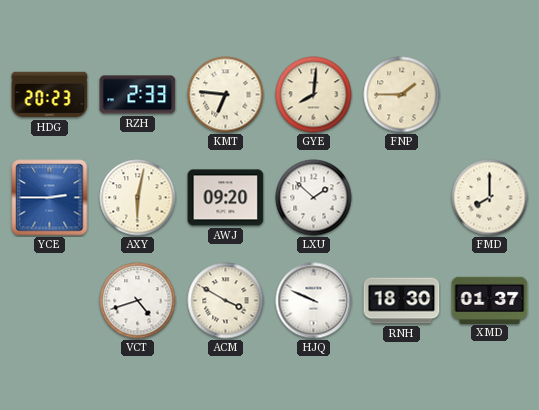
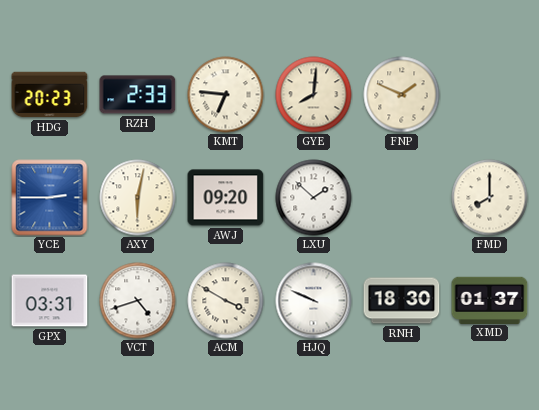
FNP: 1:45 -> 1:49
GPX: none -> 03:31
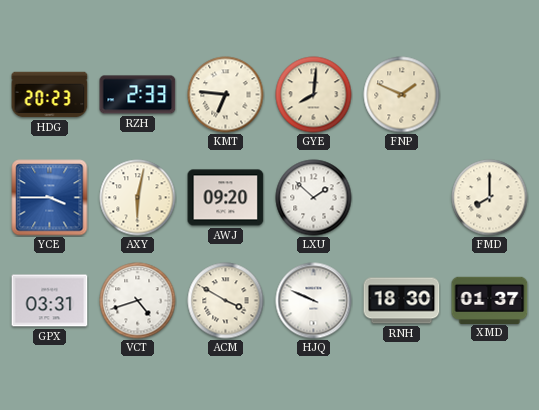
YCE: 2:45 -> 3:45
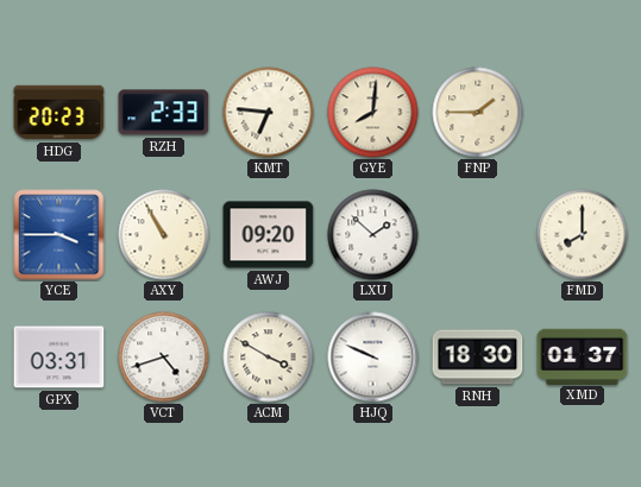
FNP: 1:49 -> 1:45
AXY: 6:02 -> 10:55
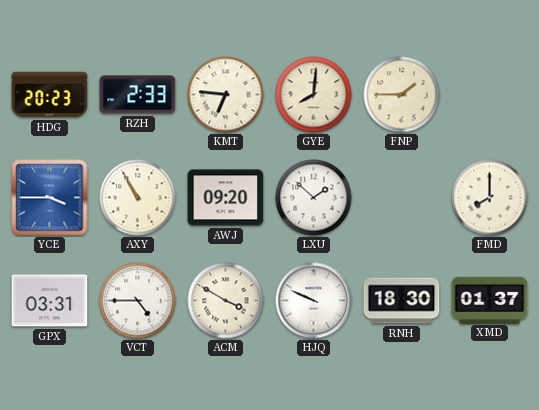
VCT: 4:42 -> 4:45
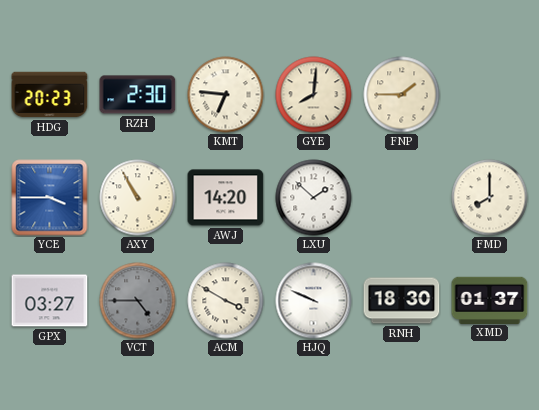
RZH: 2:33 -> 2:30
AWJ: 09:20 -> 14:20
GPX: 03:31 -> 03:27
VCT dial: white -> grey
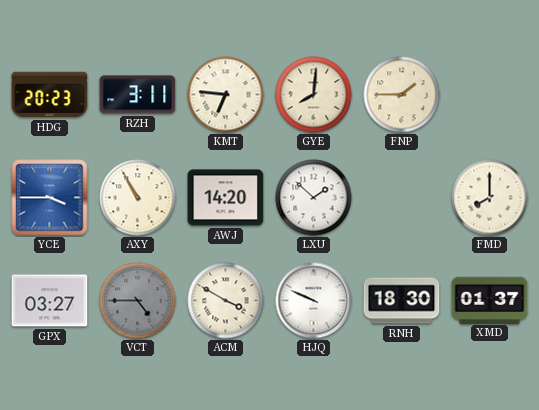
RZH: 2:30 -> 3:11
